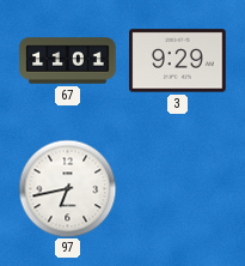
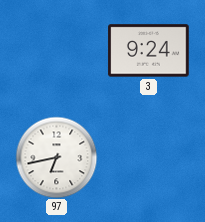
67: 11:01 -> none
3: 9:29 -> 9:24
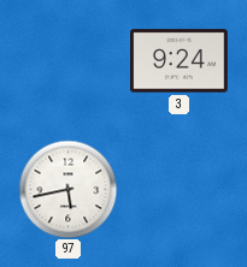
97: 6:43 -> 5:43
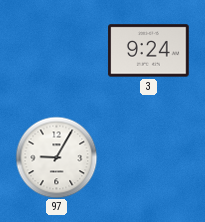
97: 5:43 -> 9:05
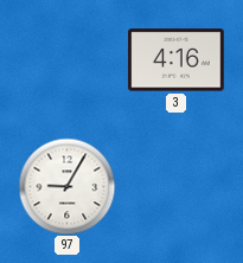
3: 9:24 -> 4:16
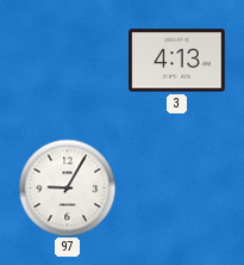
3: 4:16 -> 4:13
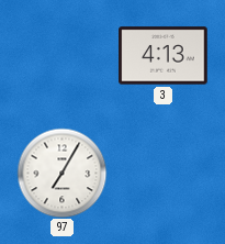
97: 9:05 -> 7:05
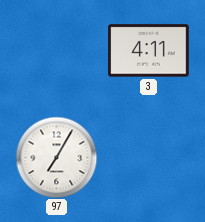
3: 4:13 -> 4:11
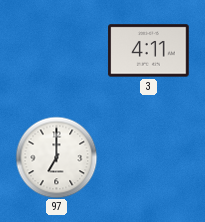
97: 7:05 -> 7:00
